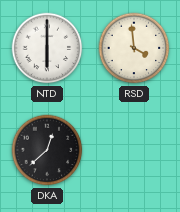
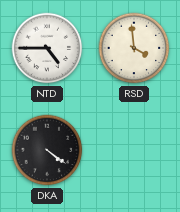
NTD: 6:00 -> 4:45
DKA: 12:38 -> 4:21
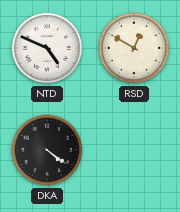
NTD: 4:45 -> 4:49
RSD: 3:59 -> 12:50
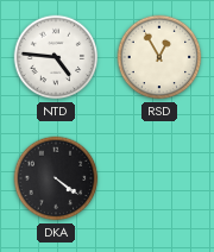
NTD: 4:49 -> 4:46
RSD: 12:50 -> 12:55
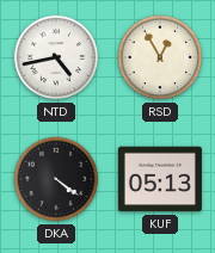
NTD: 4:46 -> 4:43
KUF: none -> 05:13
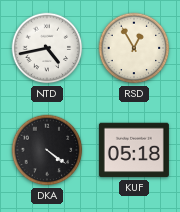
KUF: 05:13 -> 05:18
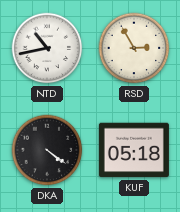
NTD: 4:43 -> 10:43
RSD: 12:55 -> 2:55
